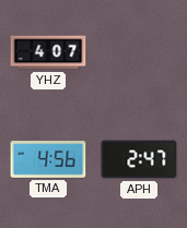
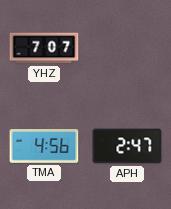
YHZ: 4:07 -> 7:07
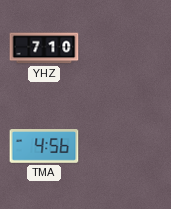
YHZ: 7:07 -> 7:10
APH: 2:47 -> none
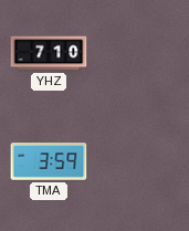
TMA: 4:56 -> 3:59
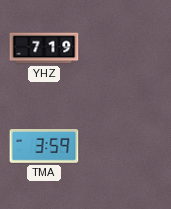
YHZ: 7:10 -> 7:19
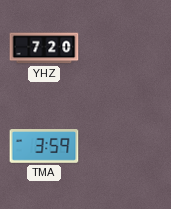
YHZ: 7:19 -> 7:20
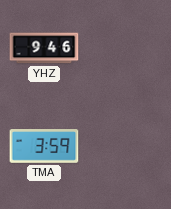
YHZ: 7:20 -> 9:46
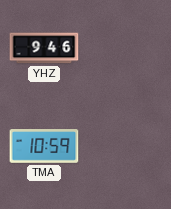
TMA: 3:59 -> 10:59
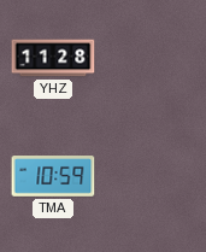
YHZ: 9:46 -> 11:28
